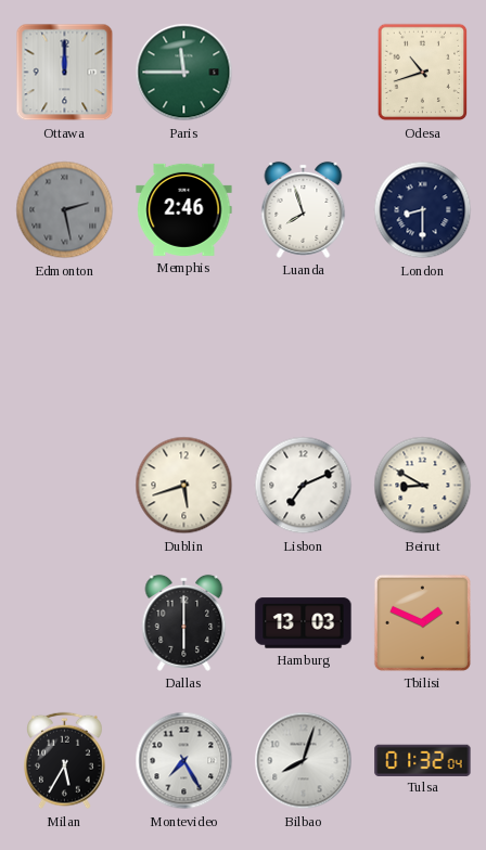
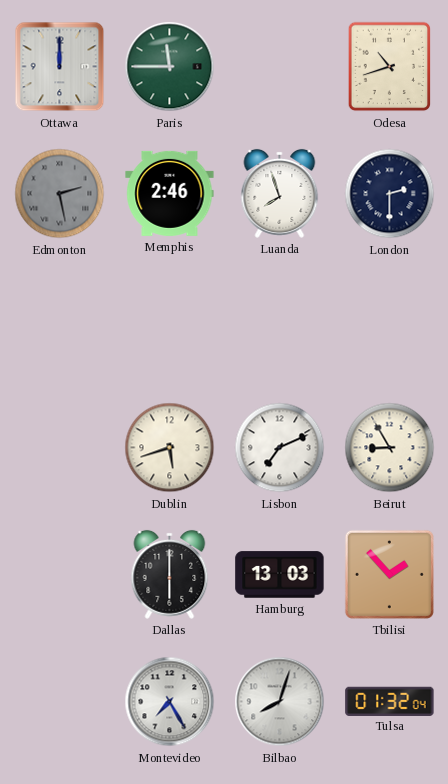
London: 8:30 -> 2:30
Beirut: 8:50 -> 8:55
Tbilisi: 1:49 -> 1:53
Milan: 5:35 -> none
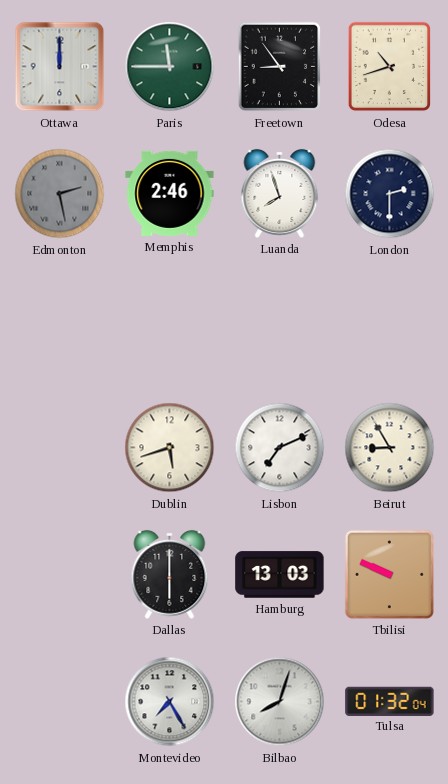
Freetown: none -> 8:54
Tbilisi: 1:53 -> 9:49
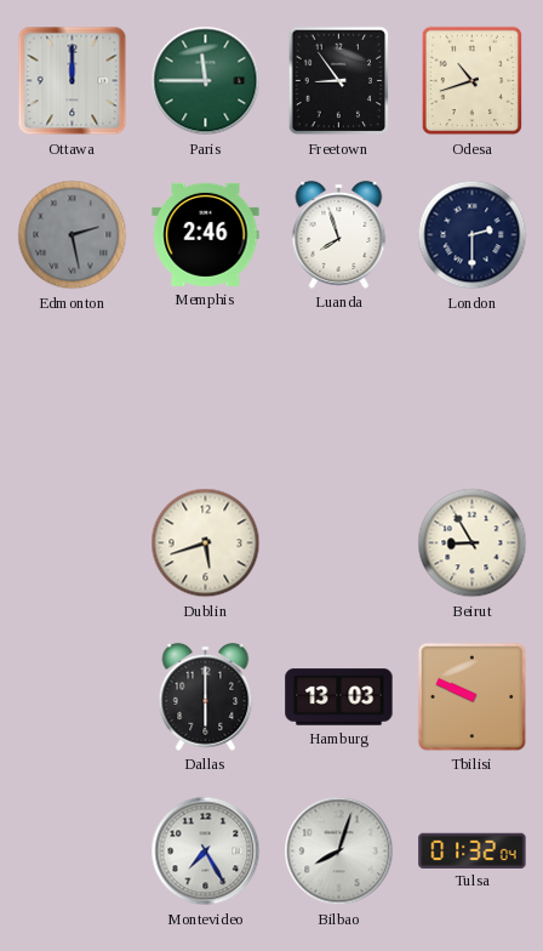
Lisbon: 7:11 -> none
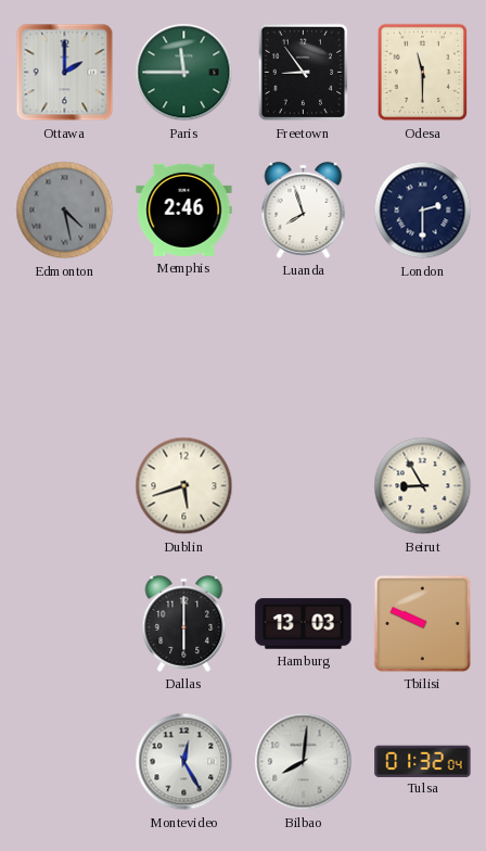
Ottawa: 12:00 -> 2:00
Odesa: 10:42 -> 11:30
Edmonton: 2:28 -> 4:28
Montevideo: 7:25 -> 12:25
Bilbao: 8:03 -> 8:01
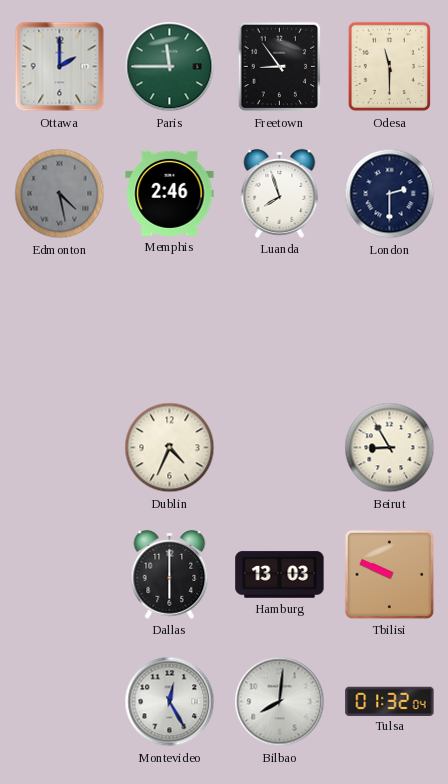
Dublin: 5:42 -> 4:34
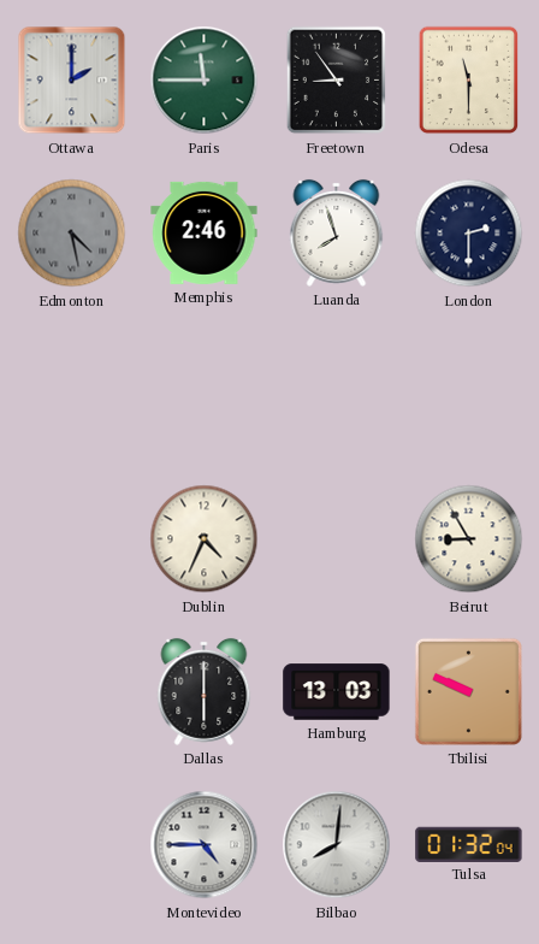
Montevideo: 12:25 -> 4:45
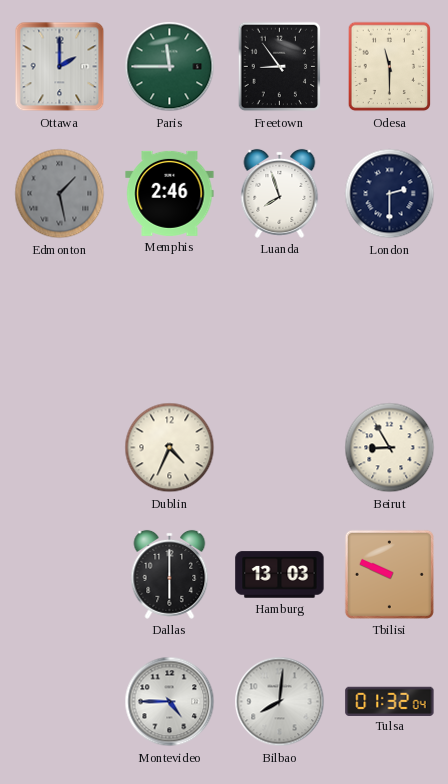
Edmonton: 4:28 -> 1:28
